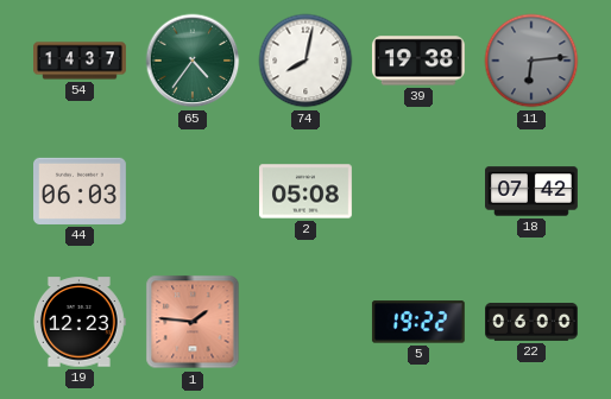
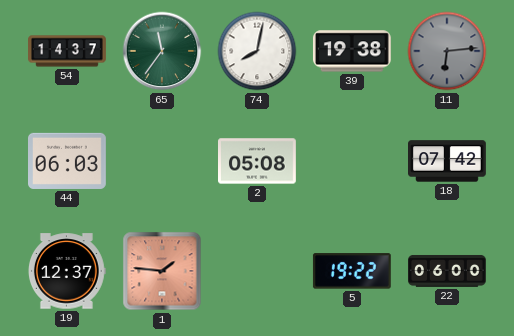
65: 4:36 -> 11:36
19: 12:23 -> 12:37
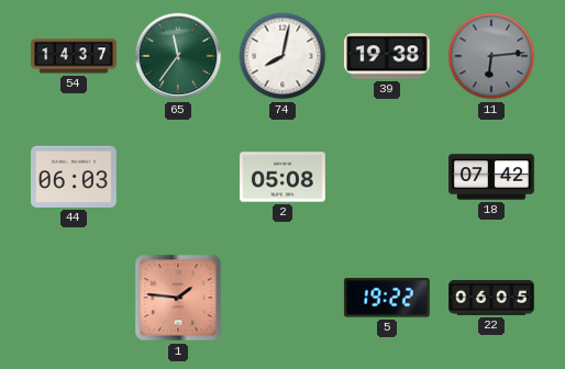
19: 12:37 -> none
22: 06:00 -> 06:05
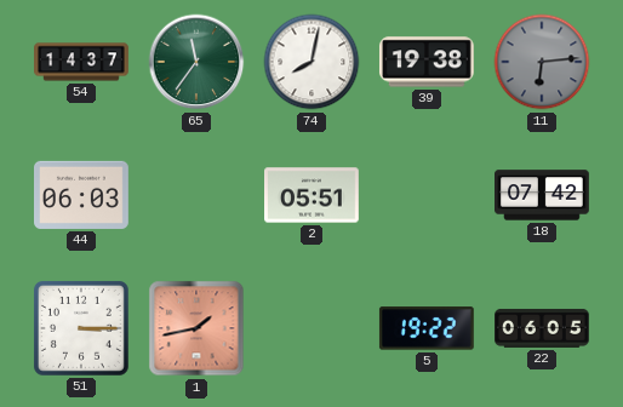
2: 05:08 -> 05:51
51: none -> 3:15
1: 1:46 -> 1:43
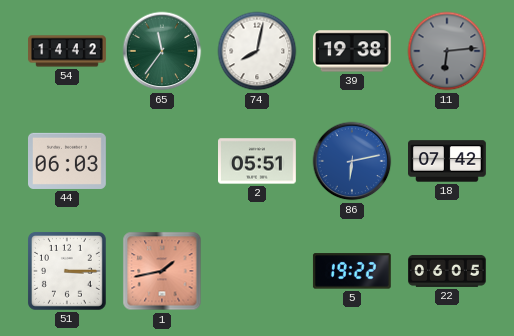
54: 14:37 -> 14:42
86: none -> 6:13
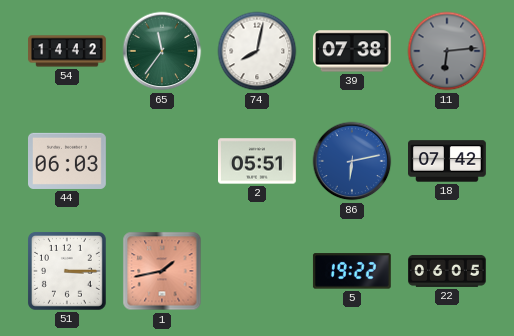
39: 19:38 -> 07:38
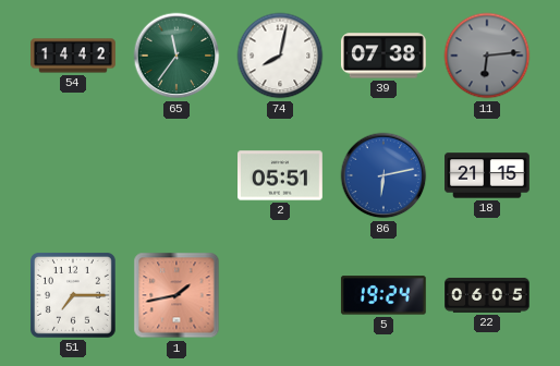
44: 06:03 -> none
18: 07:42 -> 21:15
51: 3:15 -> 7:15
5: 19:22 -> 19:24
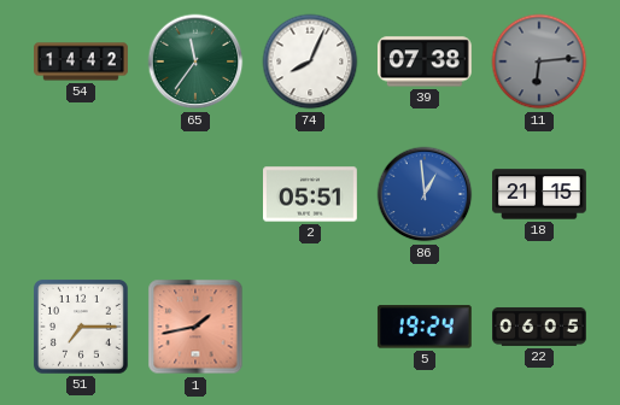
74: 8:02 -> 8:04
86: 6:13 -> 12:59
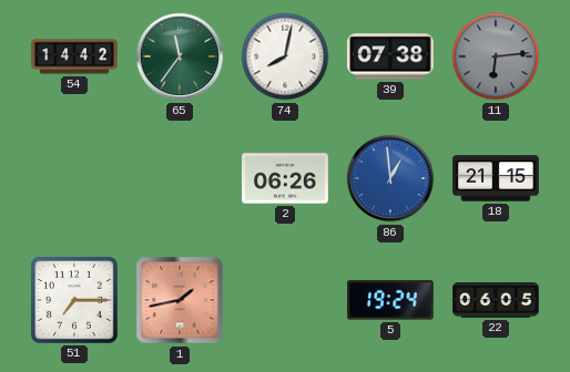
74: 8:04 -> 8:02
2: 05:51 -> 06:26
